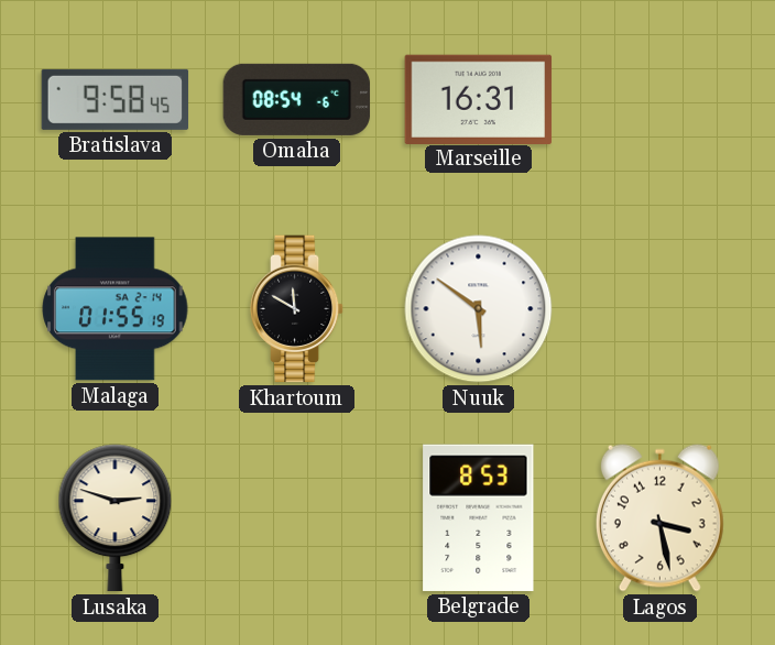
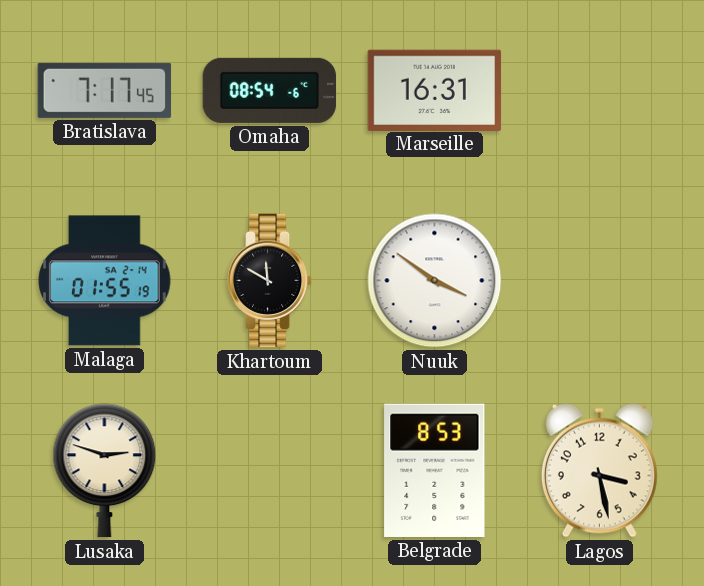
Bratislava: 9:58 -> 7:17
Nuuk: 5:51 -> 3:51
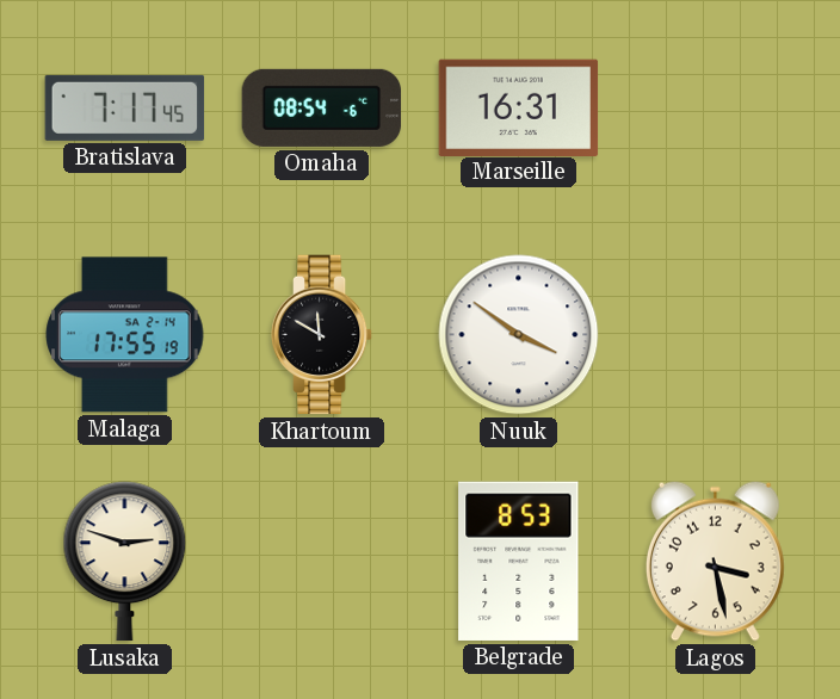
Malaga: 01:55 -> 17:55
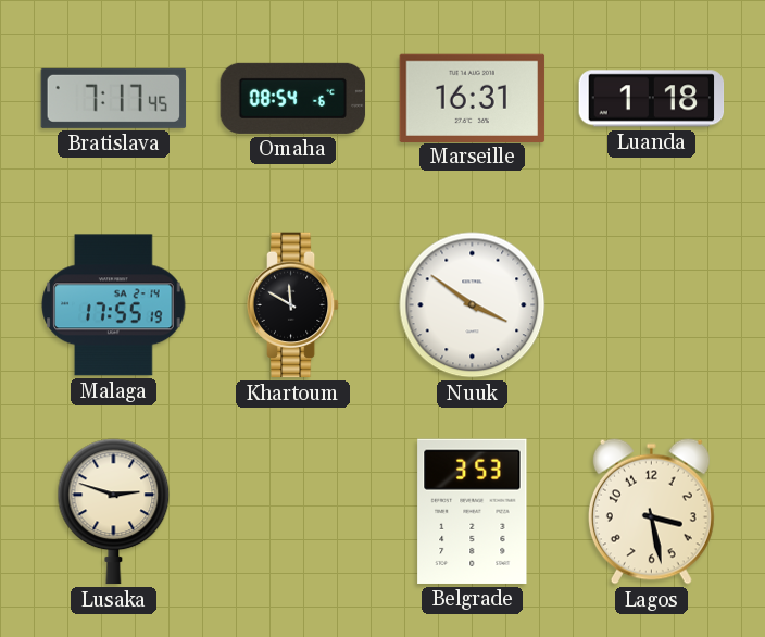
Luanda: none -> 1:18
Belgrade: 8:53 -> 3:53
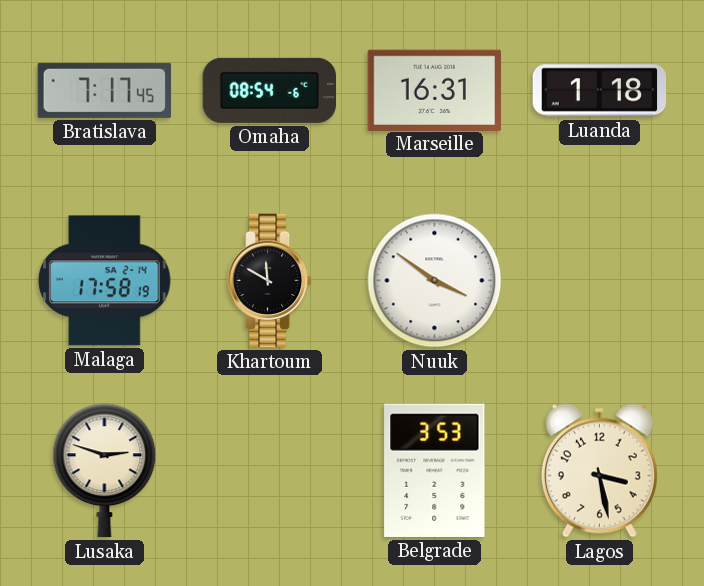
Malaga: 17:55 -> 17:58
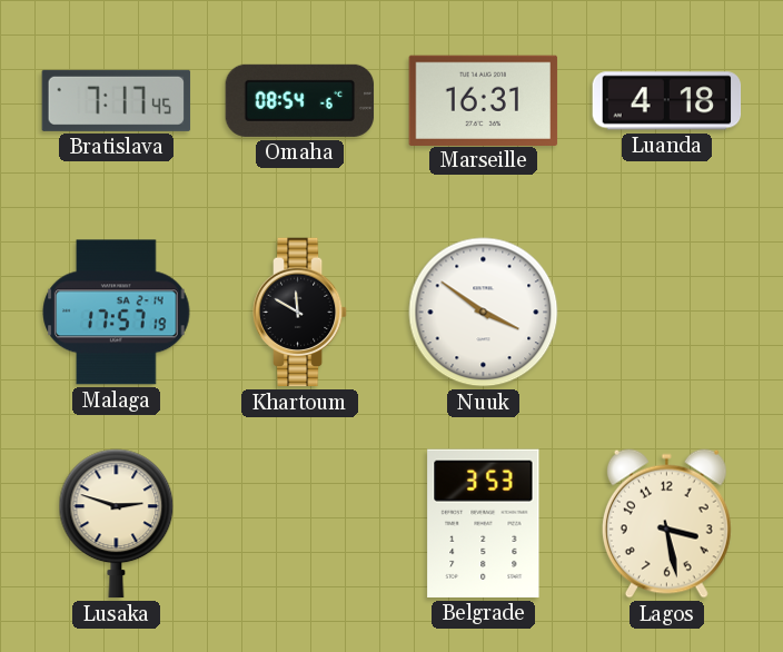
Luanda: 1:18 -> 4:18
Malaga: 17:58 -> 17:57
